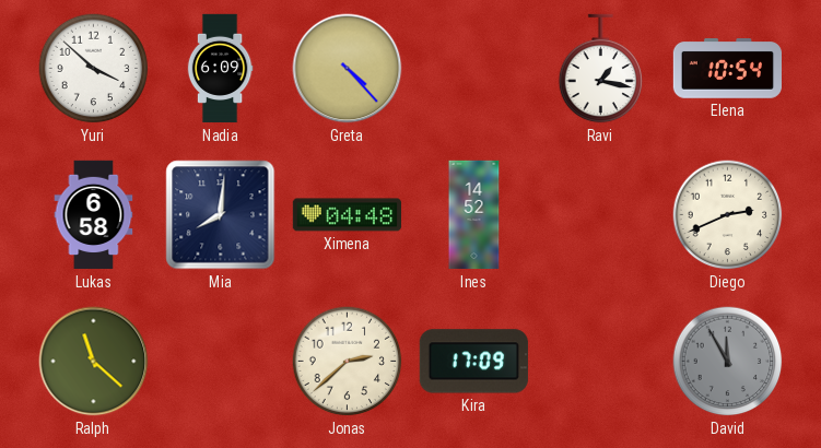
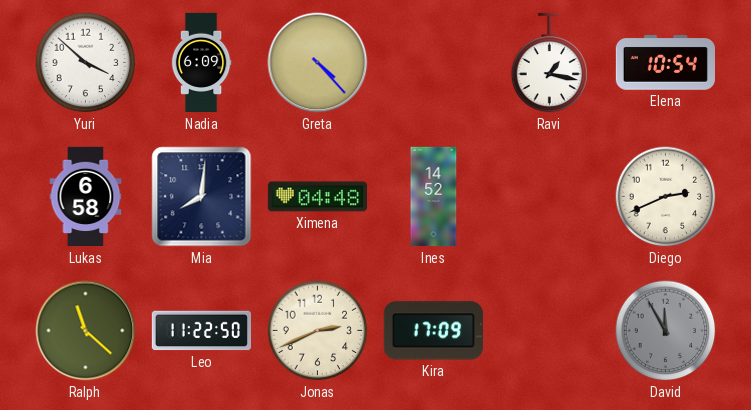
Leo: none -> 11:22
Jonas: 2:38 -> 2:41
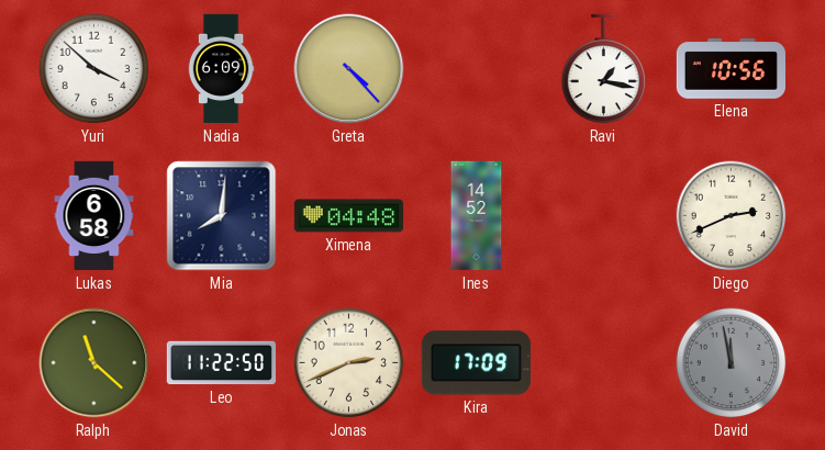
Elena: 10:54 -> 10:56
David: 11:55 -> 11:58
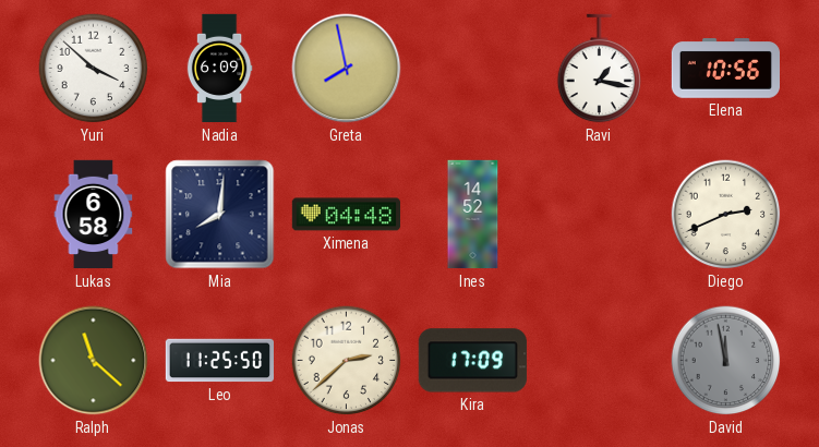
Greta: 4:23 -> 7:58
Leo: 11:22 -> 11:25
Jonas: 2:41 -> 2:38
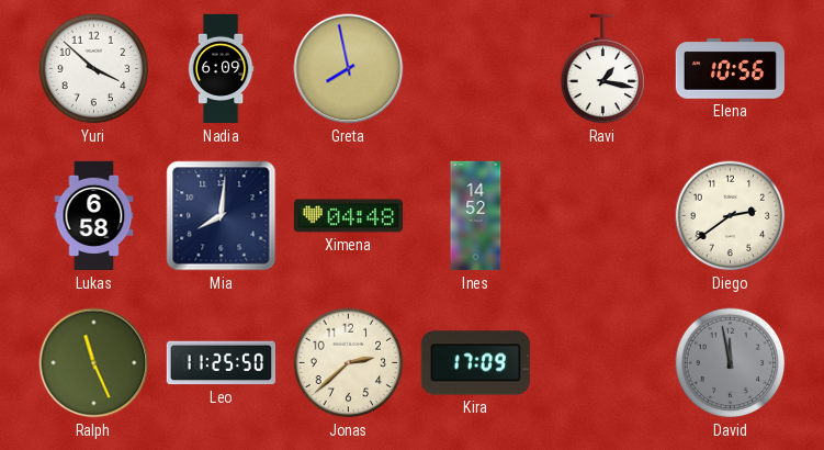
Diego: 2:41 -> 2:39
Ralph: 11:22 -> 11:26
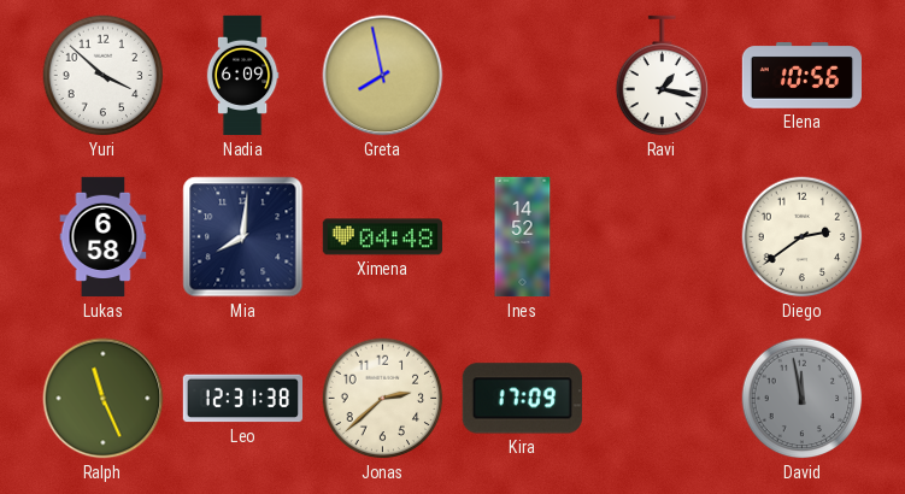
Leo: 11:25 -> 12:31
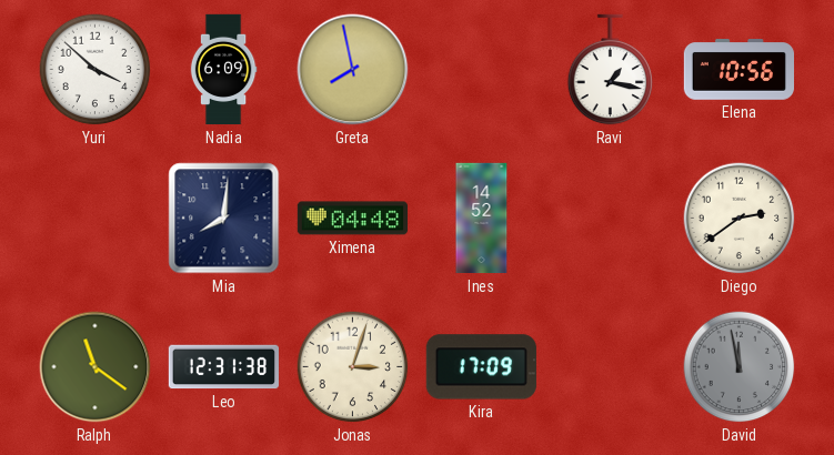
Lukas: 6:58 -> none
Ralph: 11:26 -> 11:21
Jonas: 2:38 -> 3:03
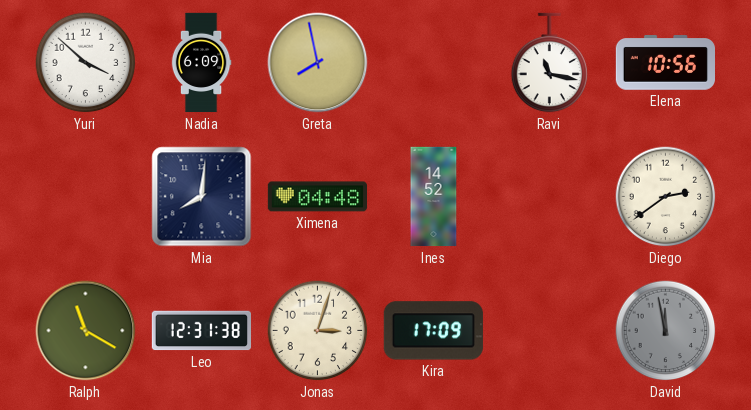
Ravi: 1:17 -> 11:17
Ralph: 11:21 -> 11:20
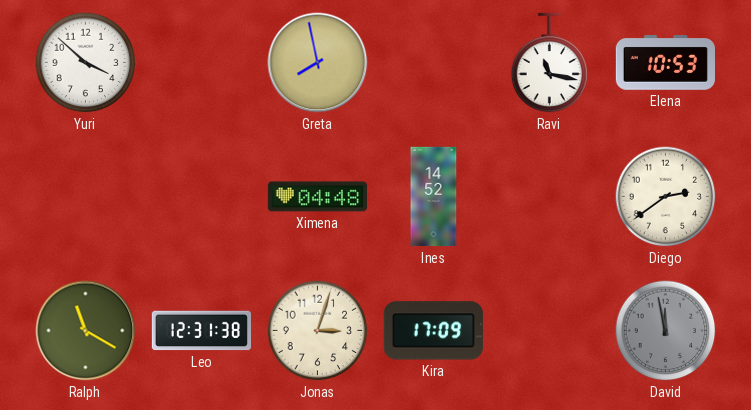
Nadia: 6:09 -> none
Elena: 10:56 -> 10:53
Mia: 8:01 -> none
